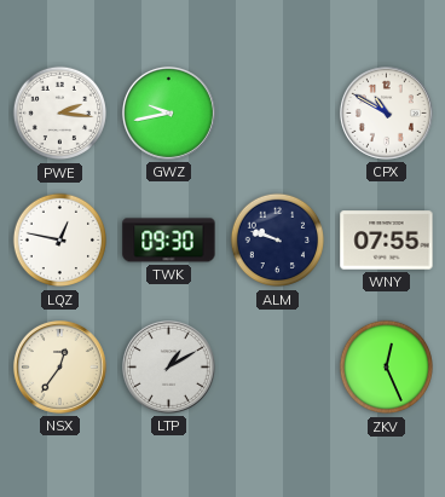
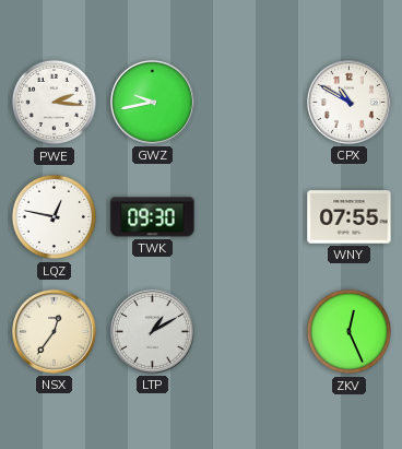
ALM: 9:48 -> none
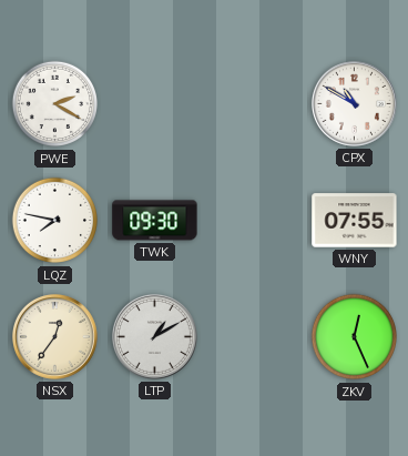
PWE: 2:16 -> 2:20
GWZ: 9:43 -> none
LQZ: 12:47 -> 7:47
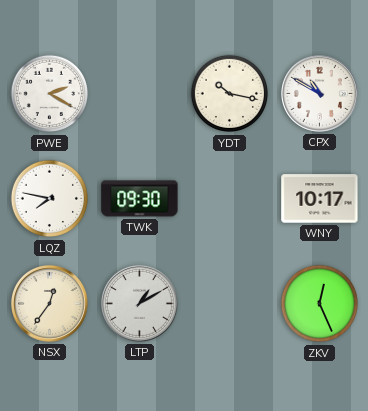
YDT: none -> 10:17
WNY: 07:55 -> 10:17
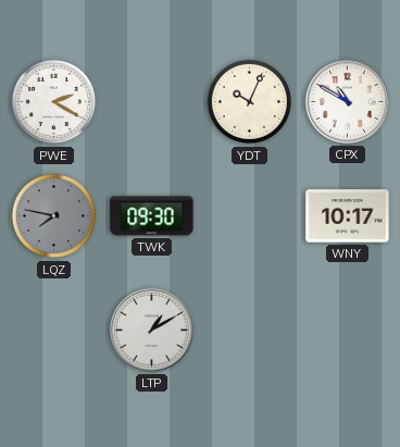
YDT: 10:17 -> 10:04
LQZ dial: white -> grey
NSX: 12:36 -> none
ZKV: 12:26 -> none
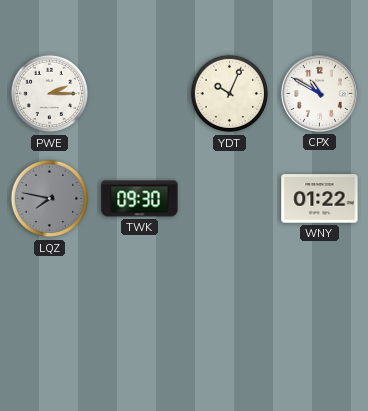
PWE: 2:20 -> 2:15
WNY: 10:17 -> 01:22
LTP: 1:10 -> none
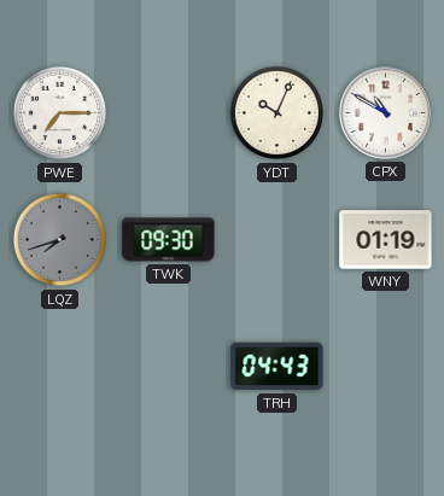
PWE: 2:15 -> 7:15
LQZ: 7:47 -> 7:42
WNY: 01:22 -> 01:19
TRH: none -> 04:43
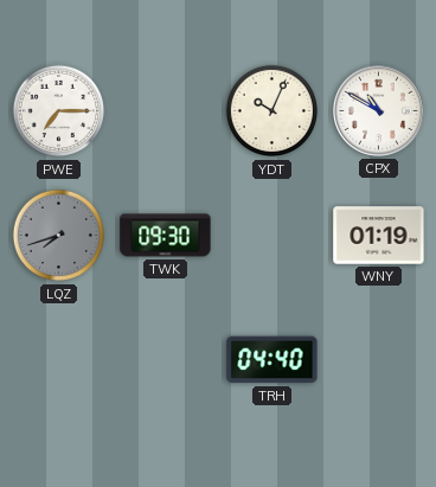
TRH: 04:43 -> 04:40
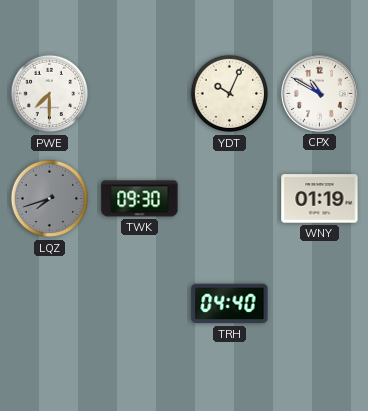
PWE: 7:15 -> 7:30
